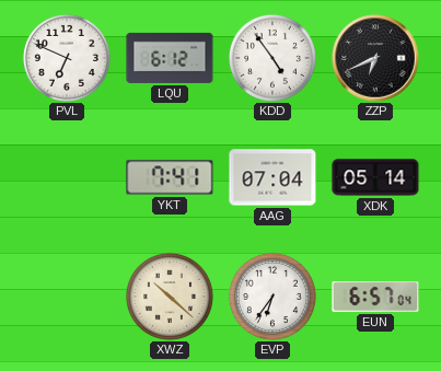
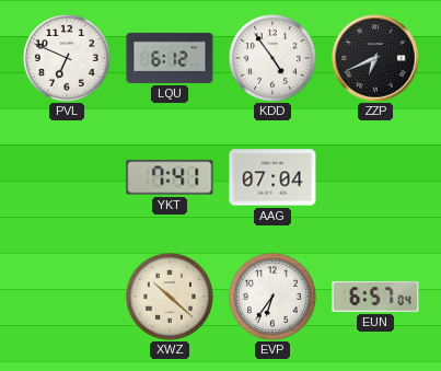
XDK: 05:14 -> none
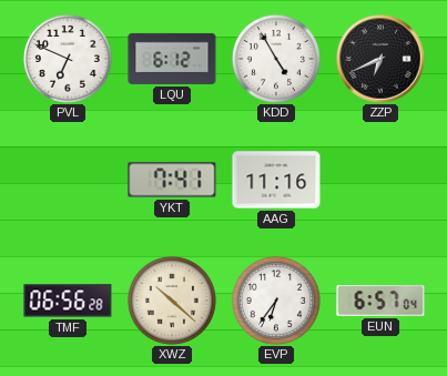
KDD: 4:54 -> 4:55
AAG: 07:04 -> 11:16
TMF: none -> 06:56
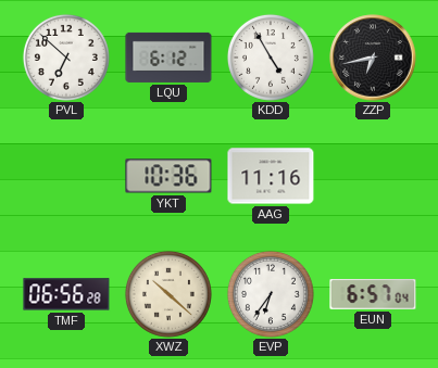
PVL: 6:49 -> 6:52
ZZP: 6:41 -> 6:43
YKT: 7:41 -> 10:36
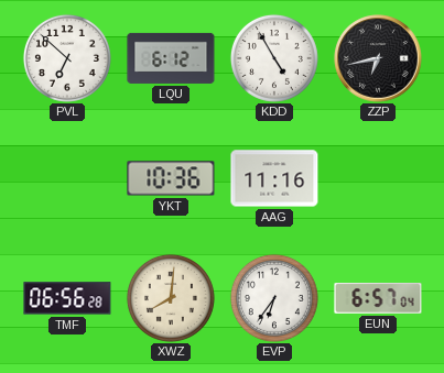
XWZ: 10:22 -> 8:01
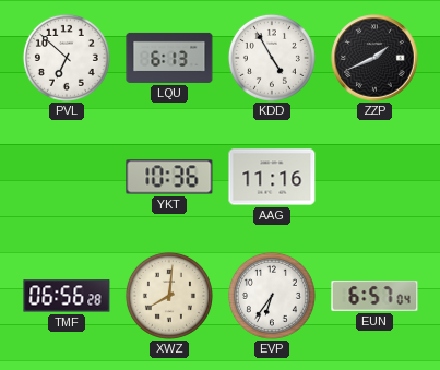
LQU: 6:12 -> 6:13
ZZP: 6:43 -> 1:41
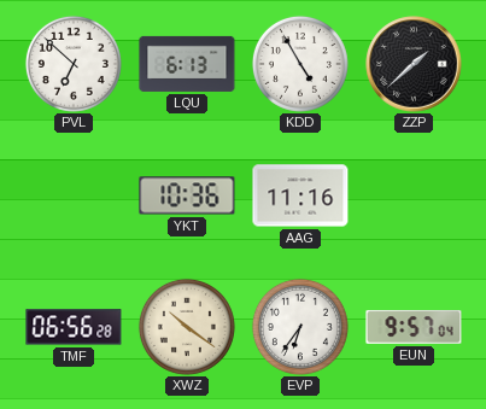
ZZP: 1:41 -> 1:38
XWZ: 8:01 -> 10:21
EUN: 6:57 -> 9:57
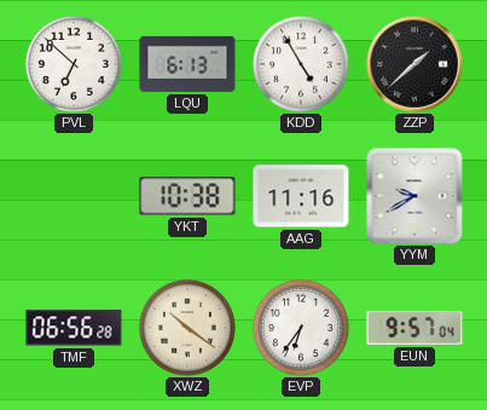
YKT: 10:36 -> 10:38
YYM: none -> 9:40
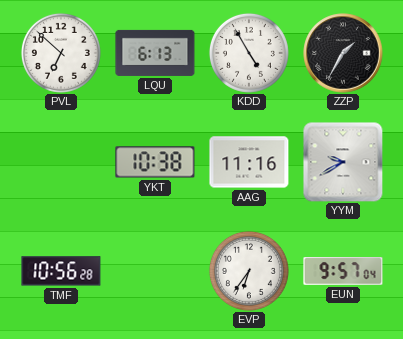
ZZP: 1:38 -> 1:35
TMF: 06:56 -> 10:56
XWZ: 10:21 -> none
